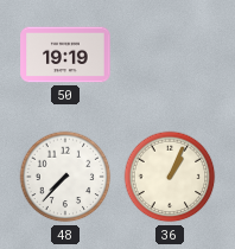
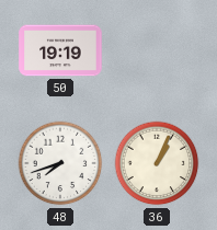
48: 7:37 -> 7:42
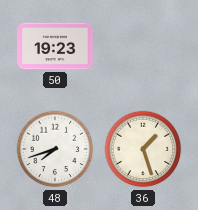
50: 19:19 -> 19:23
36: 1:04 -> 1:27
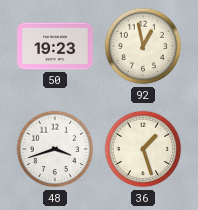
92: none -> 12:58
48: 7:42 -> 3:42
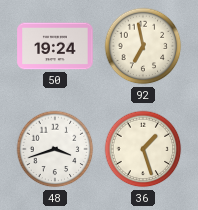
50: 19:23 -> 19:24
92: 12:58 -> 6:58
